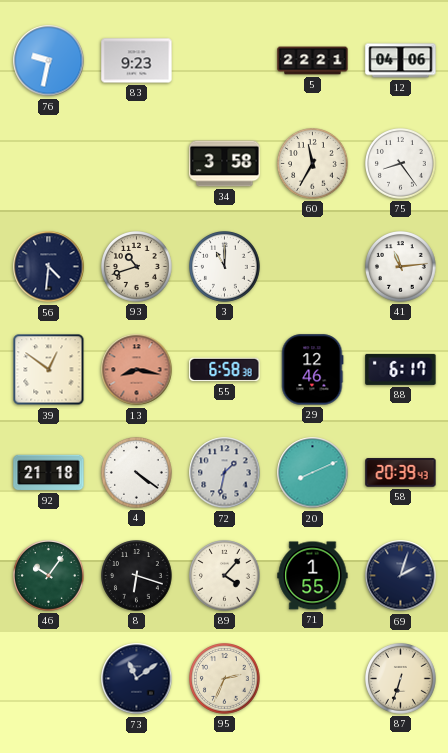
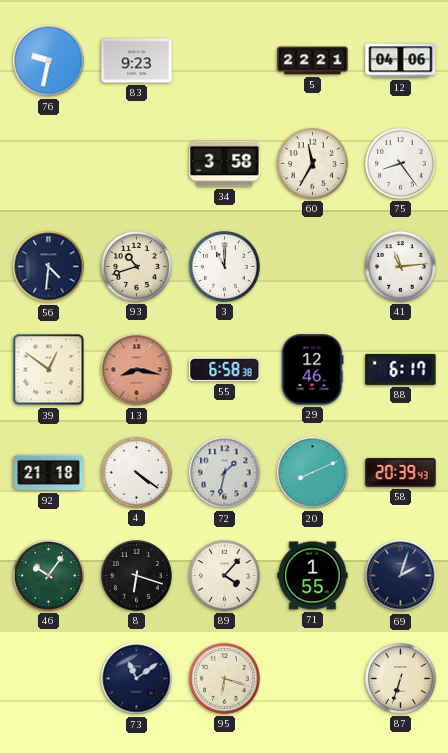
95: 2:34 -> 6:18
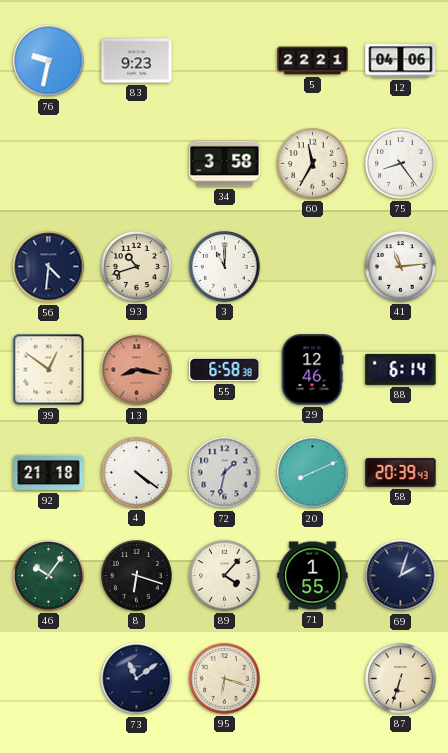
88: 6:17 -> 6:14
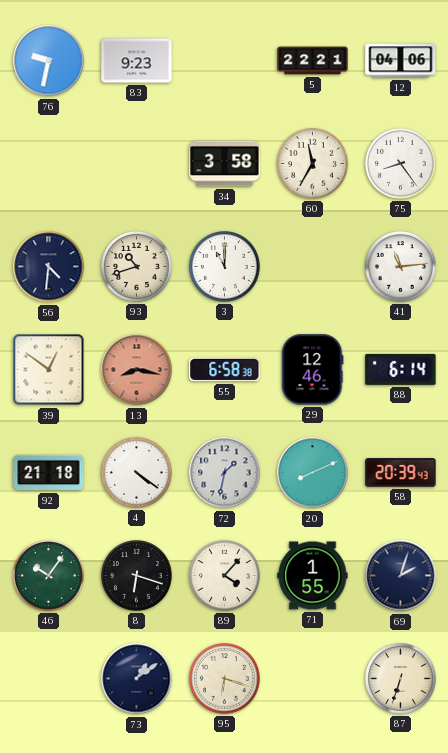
73: 11:09 -> 1:09
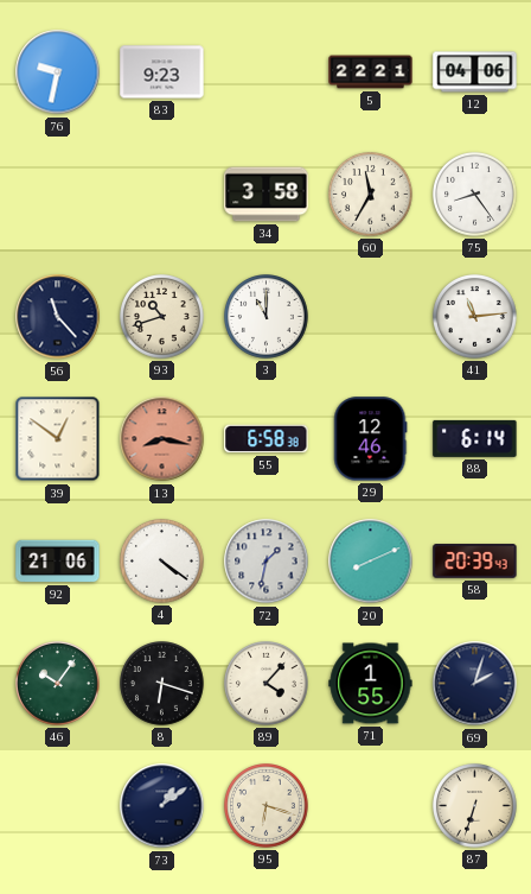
56: 4:31 -> 11:23
92: 21:18 -> 21:06
